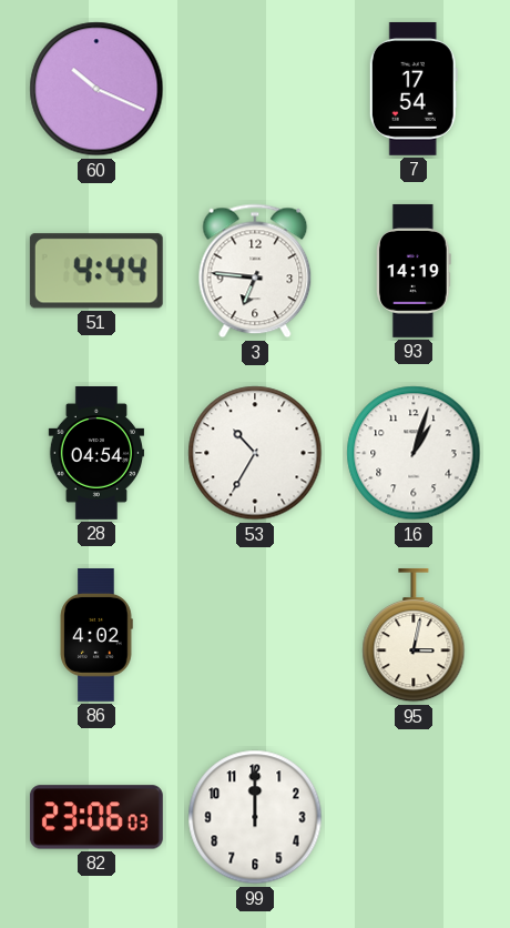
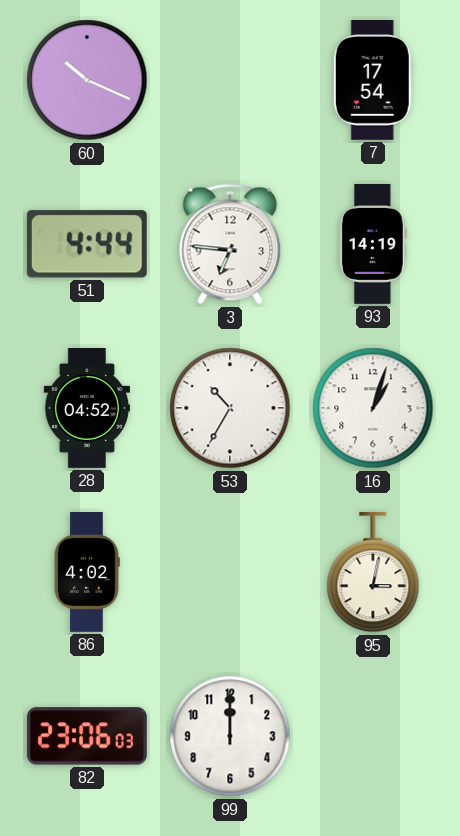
28: 04:54 -> 04:52
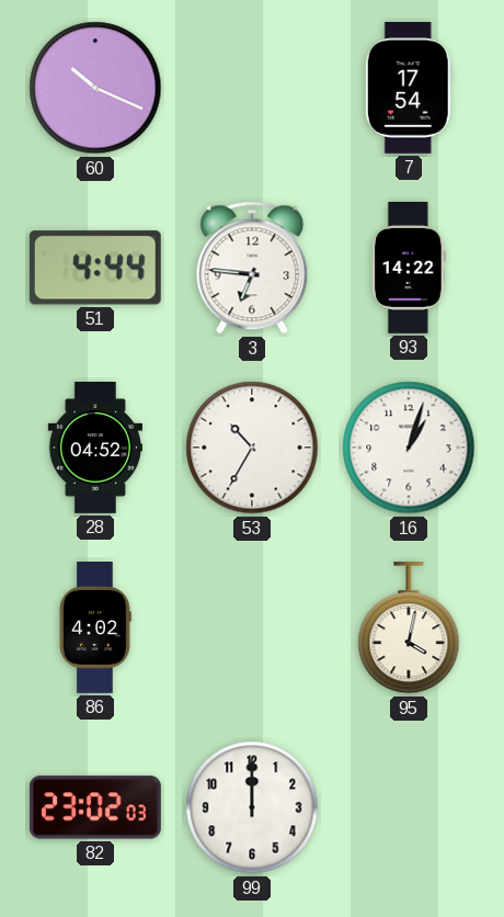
93: 14:19 -> 14:22
95: 3:02 -> 4:02
82: 23:06 -> 23:02
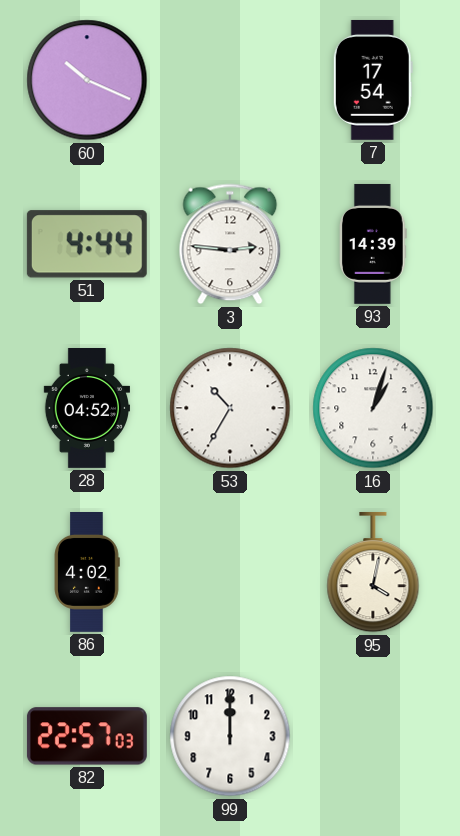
3: 6:46 -> 2:46
93: 14:22 -> 14:39
82: 23:02 -> 22:57
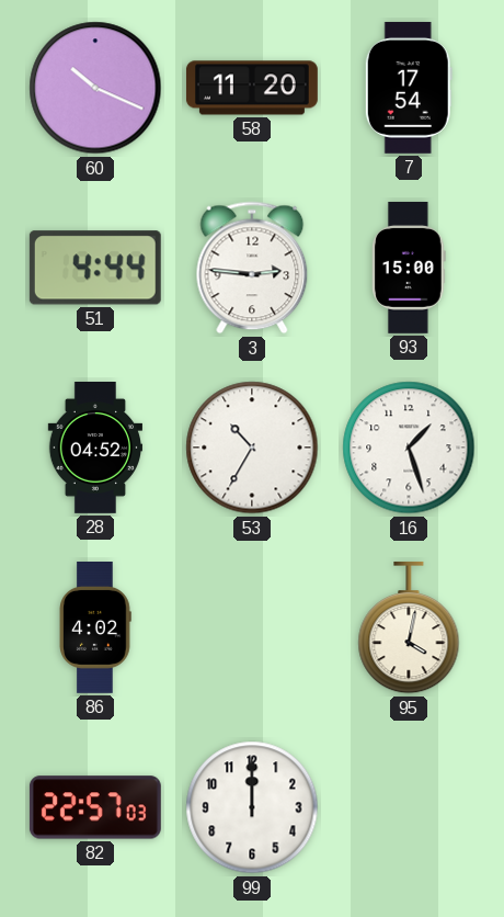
58: none -> 11:20
93: 14:39 -> 15:00
16: 1:03 -> 1:27
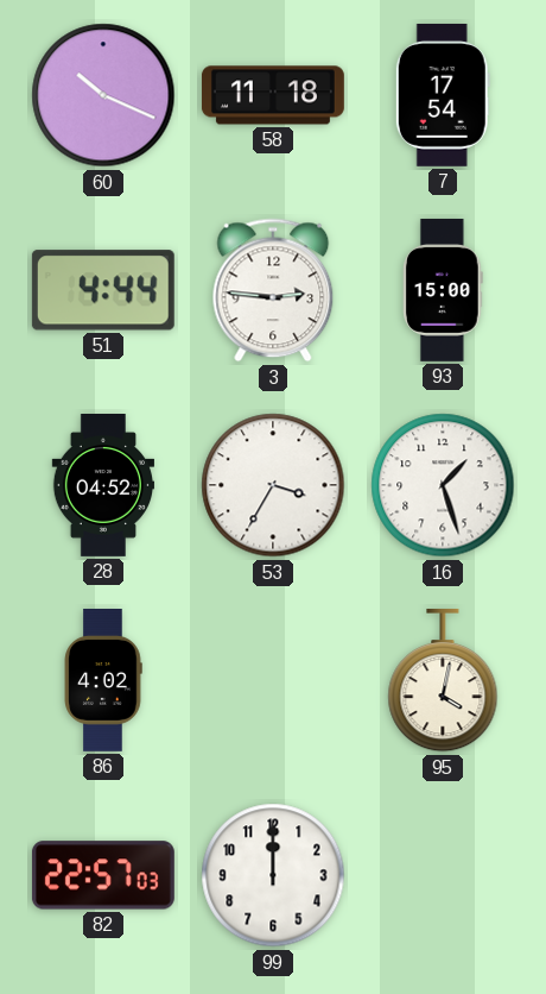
58: 11:20 -> 11:18
53: 10:35 -> 3:35
